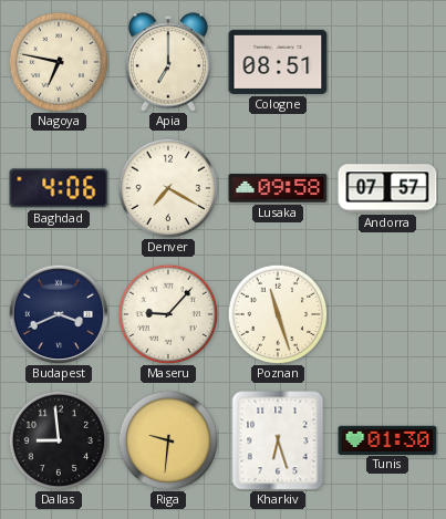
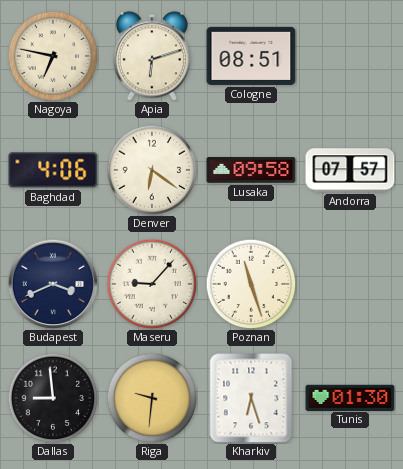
Apia: 7:00 -> 6:12
Denver: 7:20 -> 6:21
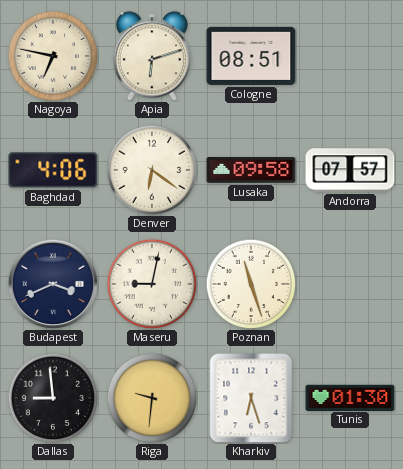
Maseru: 9:07 -> 9:02
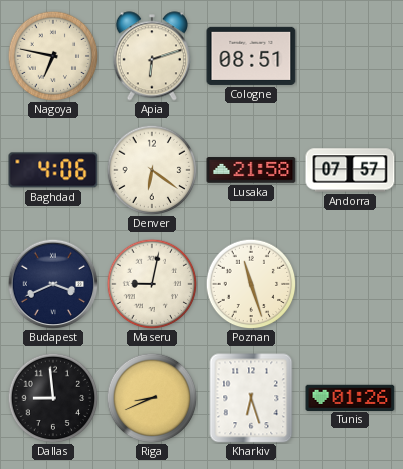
Lusaka: 09:58 -> 21:58
Riga: 9:31 -> 8:41
Tunis: 01:30 -> 01:26
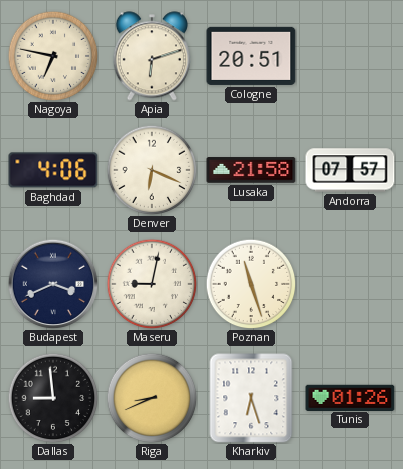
Cologne: 08:51 -> 20:51
Denver: 6:21 -> 6:19
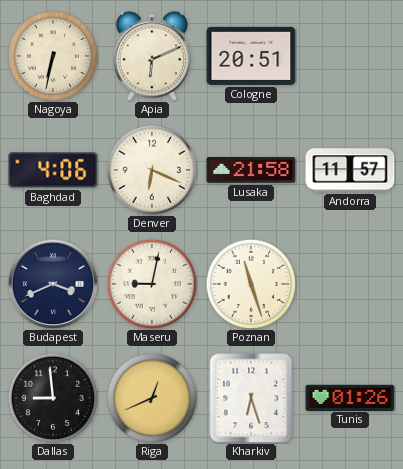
Nagoya: 6:47 -> 6:32
Apia: 6:12 -> 6:11
Andorra: 07:57 -> 11:57
Riga: 8:41 -> 12:41
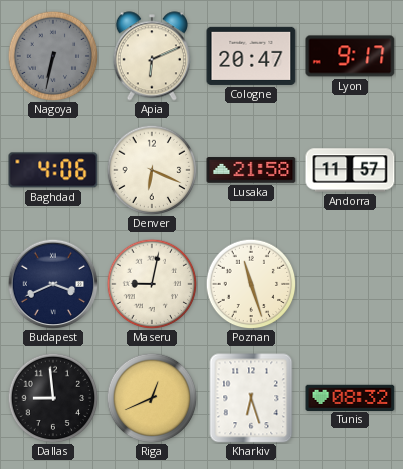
Nagoya dial: cream -> grey
Cologne: 20:51 -> 20:47
Lyon: none -> 9:17
Tunis: 01:26 -> 08:32
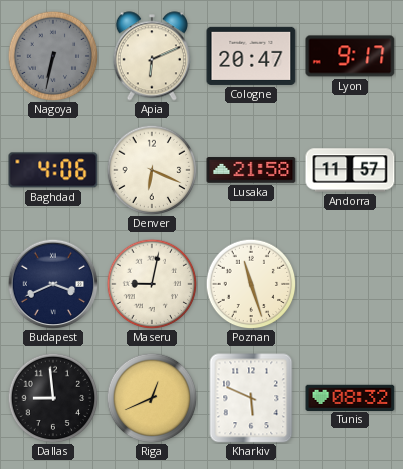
Kharkiv: 6:27 -> 5:49
